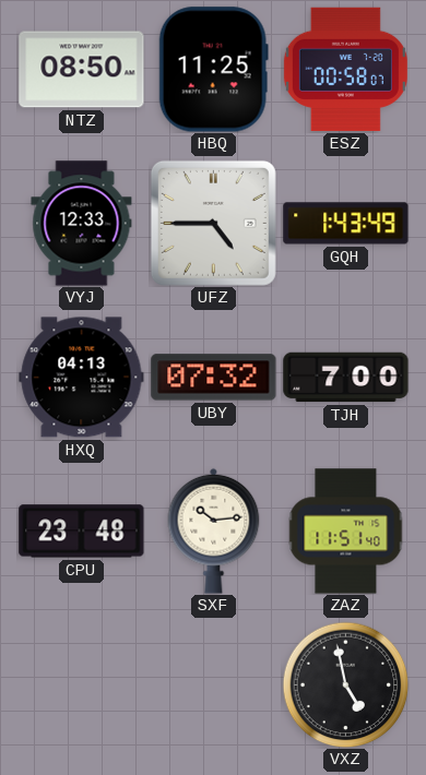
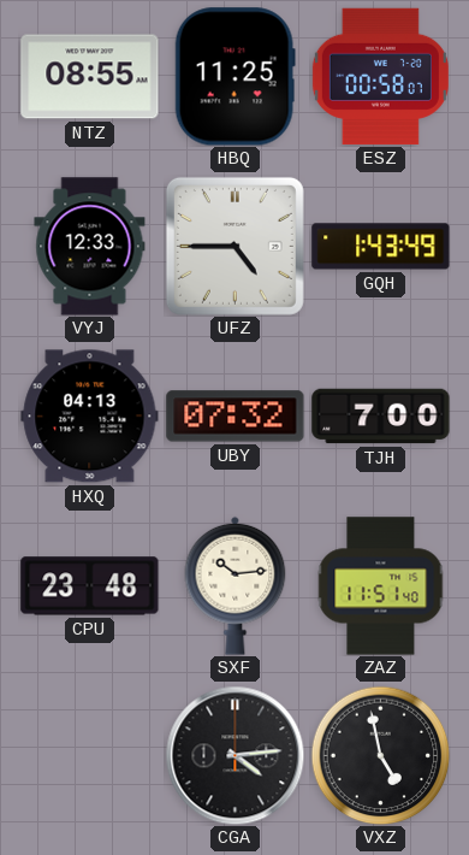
NTZ: 08:50 -> 08:55
CGA: none -> 4:14
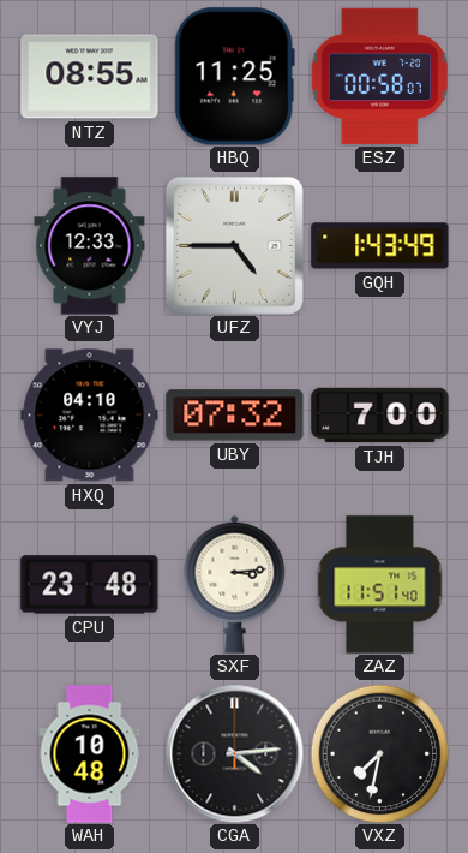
HXQ: 04:13 -> 04:10
SXF: 10:14 -> 3:14
WAH: none -> 10:48
VXZ: 4:58 -> 7:32
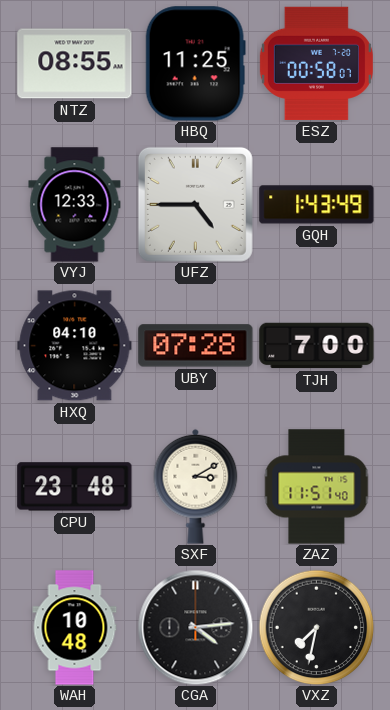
UBY: 07:32 -> 07:28
SXF: 3:14 -> 3:10
